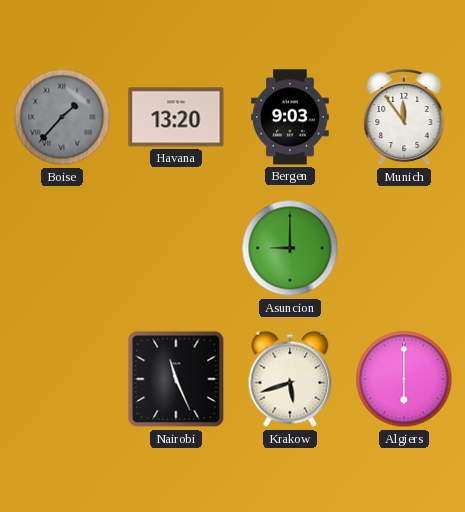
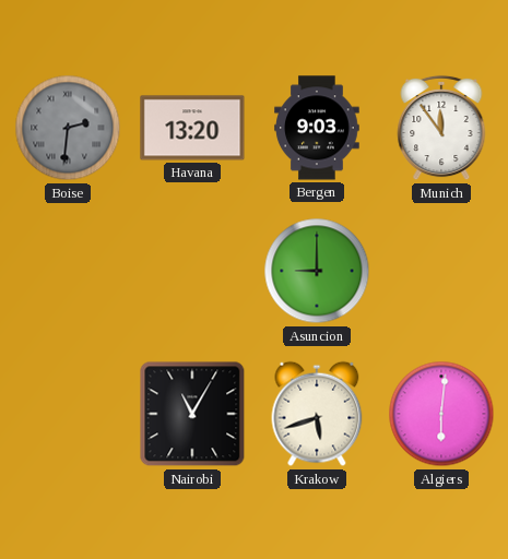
Boise: 1:37 -> 2:31
Nairobi: 11:26 -> 11:05
Algiers: 6:00 -> 6:01
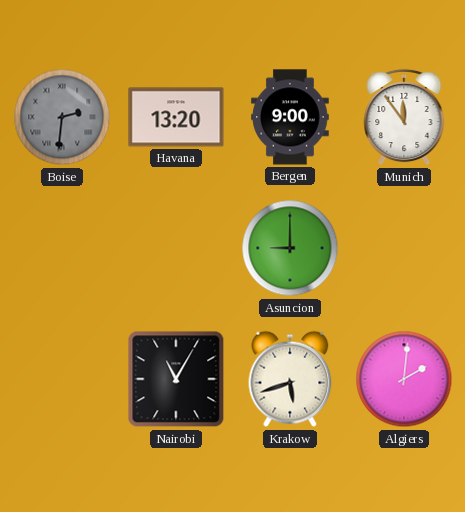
Bergen: 9:03 -> 9:00
Algiers: 6:01 -> 2:01
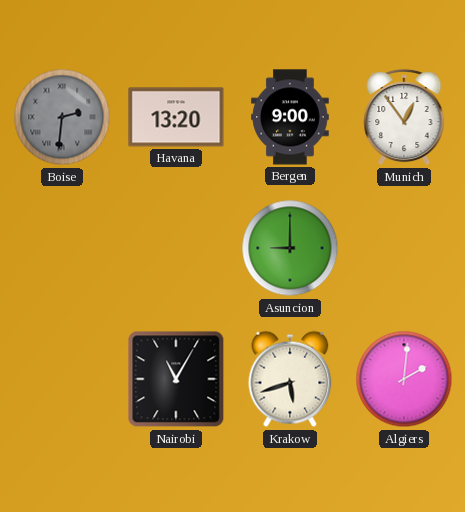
Munich: 11:54 -> 12:54
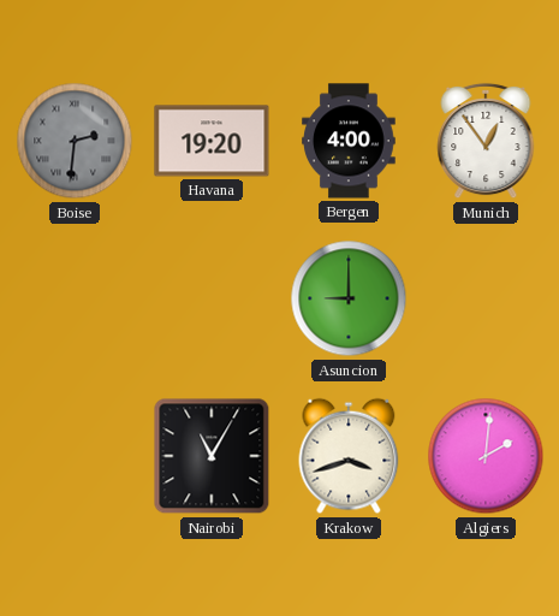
Havana: 13:20 -> 19:20
Bergen: 9:00 -> 4:00
Krakow: 5:42 -> 3:42
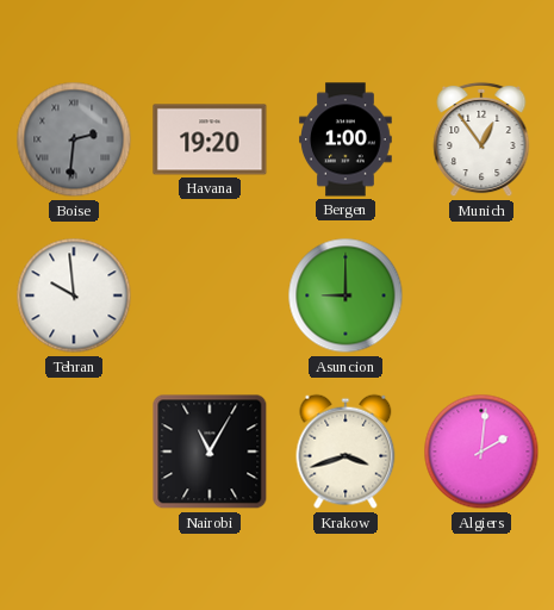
Bergen: 4:00 -> 1:00
Tehran: none -> 9:59
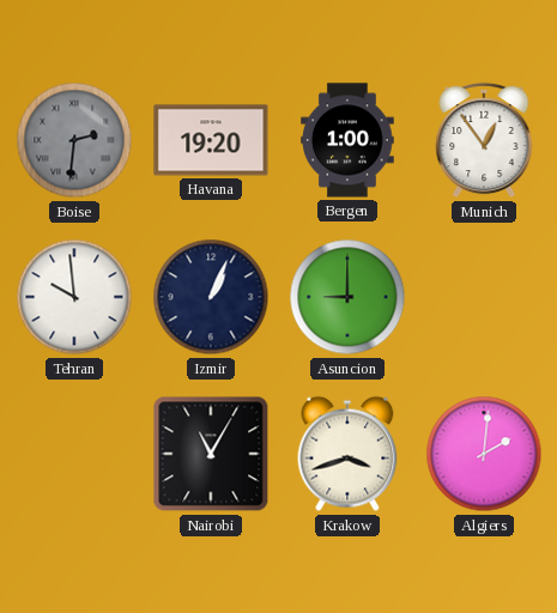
Izmir: none -> 1:04
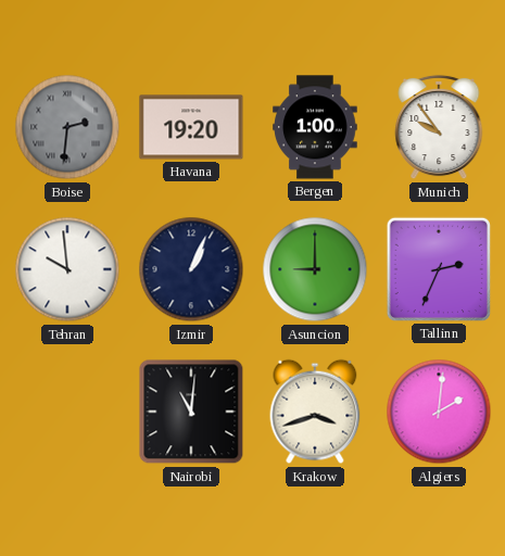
Munich: 12:54 -> 9:54
Tallinn: none -> 2:34
Nairobi: 11:05 -> 11:01
